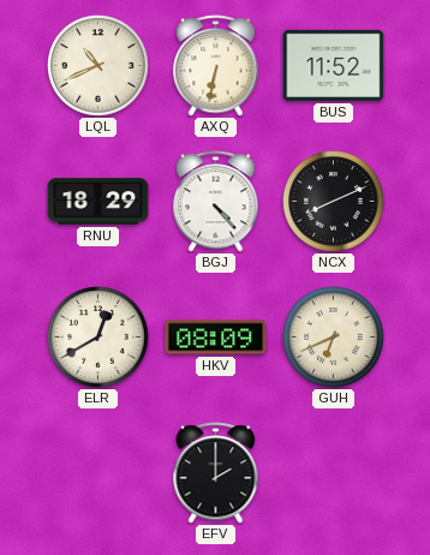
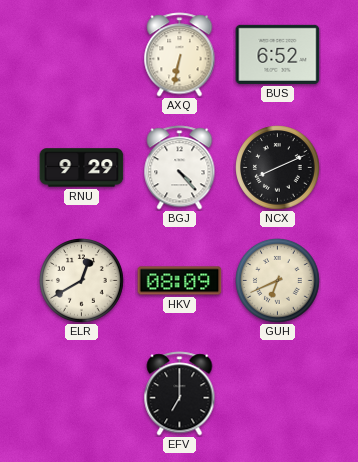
LQL: 10:41 -> none
BUS: 11:52 -> 6:52
RNU: 18:29 -> 9:29
EFV: 2:00 -> 7:00
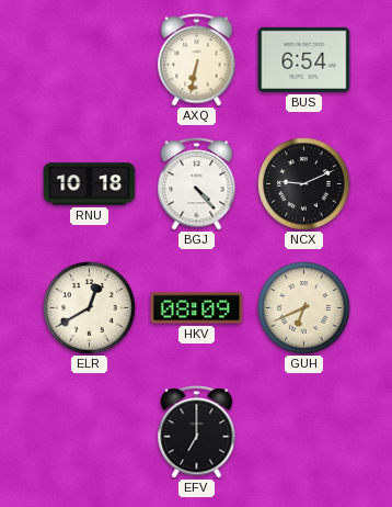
BUS: 6:52 -> 6:54
RNU: 9:29 -> 10:18
NCX: 8:11 -> 9:11
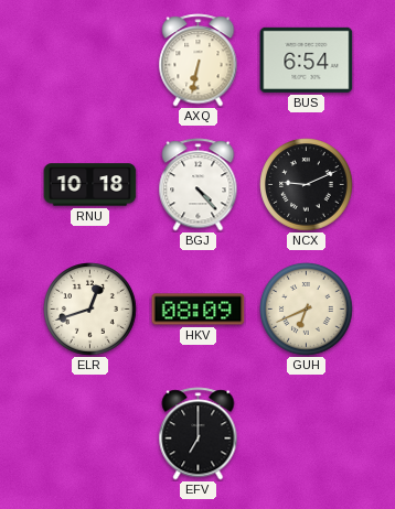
ELR: 12:40 -> 12:42
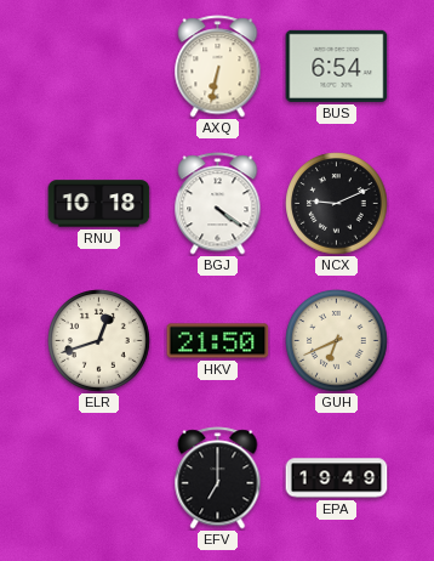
BGJ: 4:23 -> 4:21
HKV: 08:09 -> 21:50
EPA: none -> 19:49
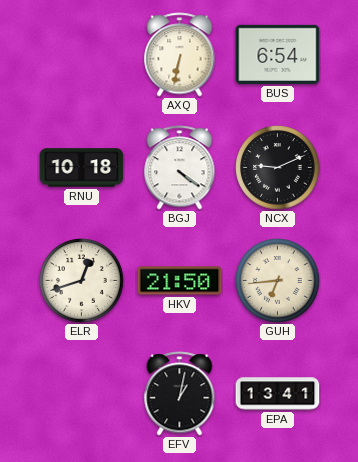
GUH: 6:41 -> 6:44
EFV: 7:00 -> 1:02
EPA: 19:49 -> 13:41
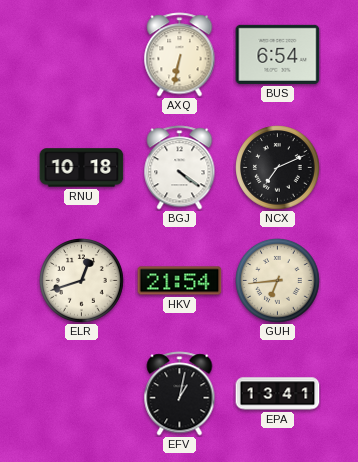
NCX: 9:11 -> 7:11
HKV: 21:50 -> 21:54
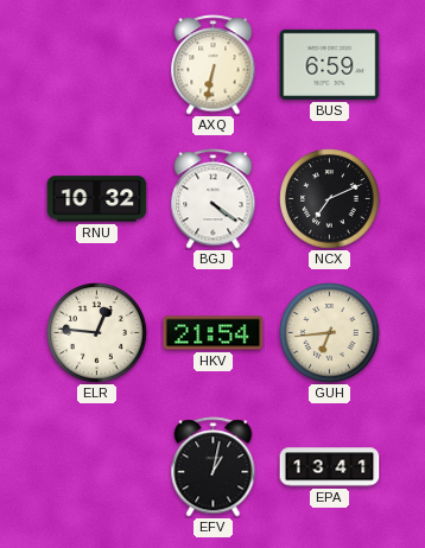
BUS: 6:54 -> 6:59
RNU: 10:18 -> 10:32
ELR: 12:42 -> 12:46
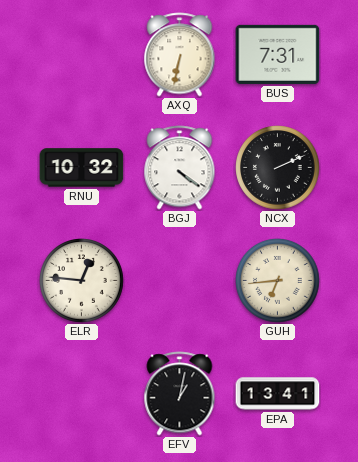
BUS: 6:59 -> 7:31
NCX: 7:11 -> 2:11
HKV: 21:54 -> none
